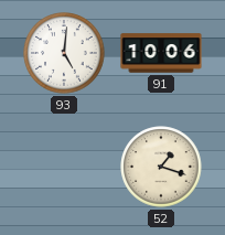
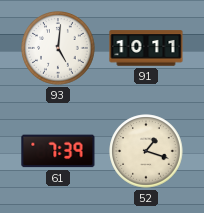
91: 10:06 -> 10:11
61: none -> 7:39
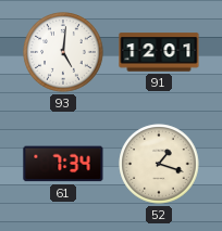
91: 10:11 -> 12:01
61: 7:39 -> 7:34
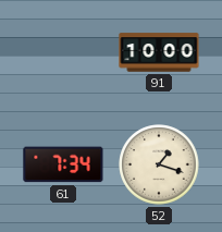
93: 5:01 -> none
91: 12:01 -> 10:00
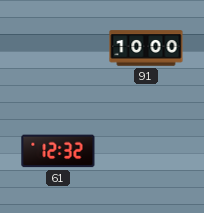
61: 7:34 -> 12:32
52: 1:18 -> none
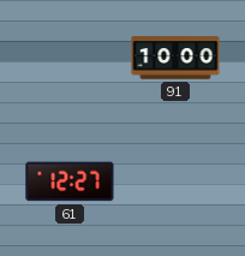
61: 12:32 -> 12:27
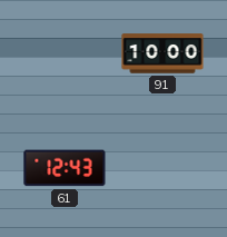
61: 12:27 -> 12:43
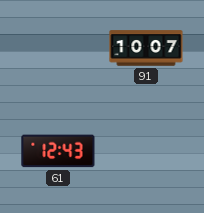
91: 10:00 -> 10:07
